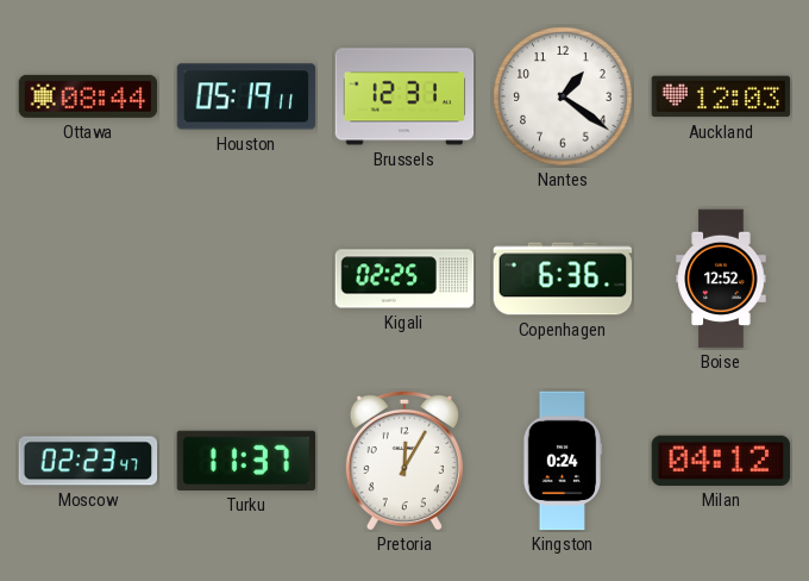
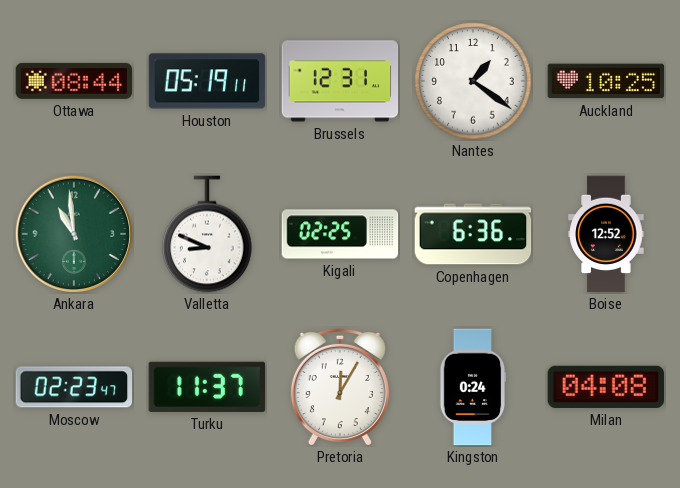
Auckland: 12:03 -> 10:25
Ankara: none -> 10:59
Valletta: none -> 8:49
Milan: 04:12 -> 04:08
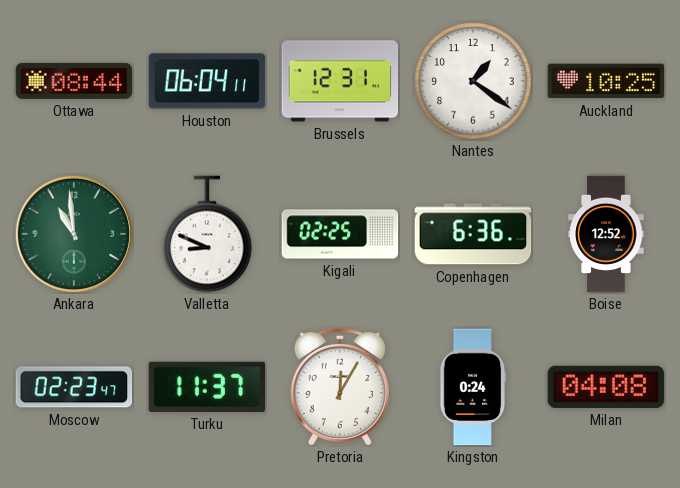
Houston: 05:19 -> 06:04
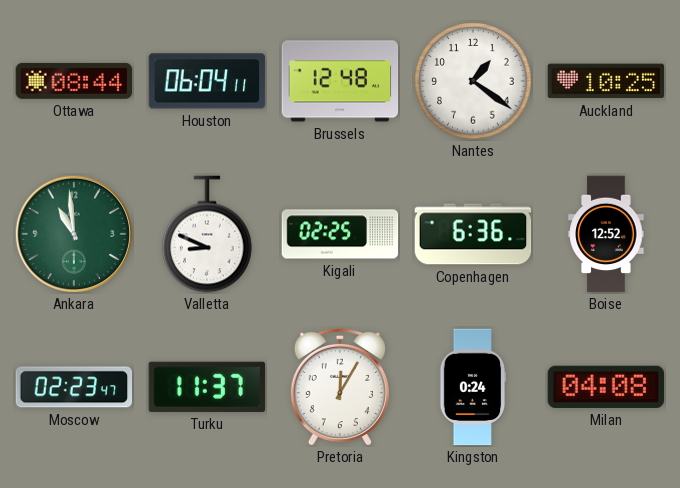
Brussels: 12:31 -> 12:48
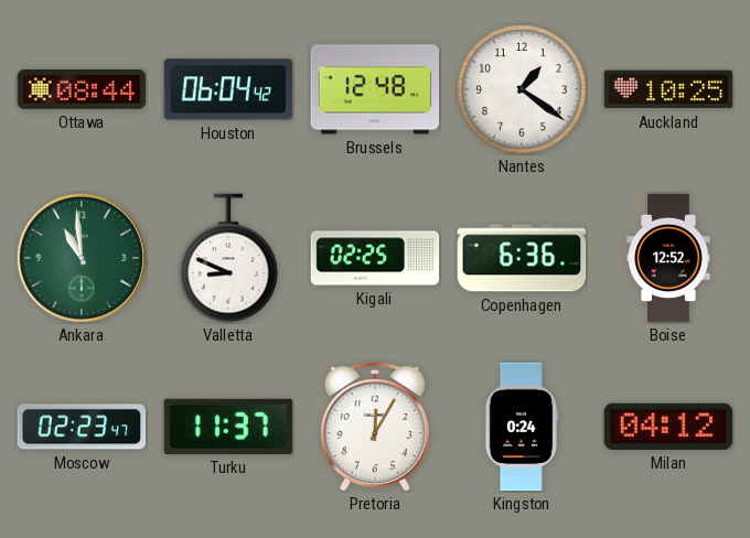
Houston: 06:04:11 -> 06:04:42
Milan: 04:08 -> 04:12
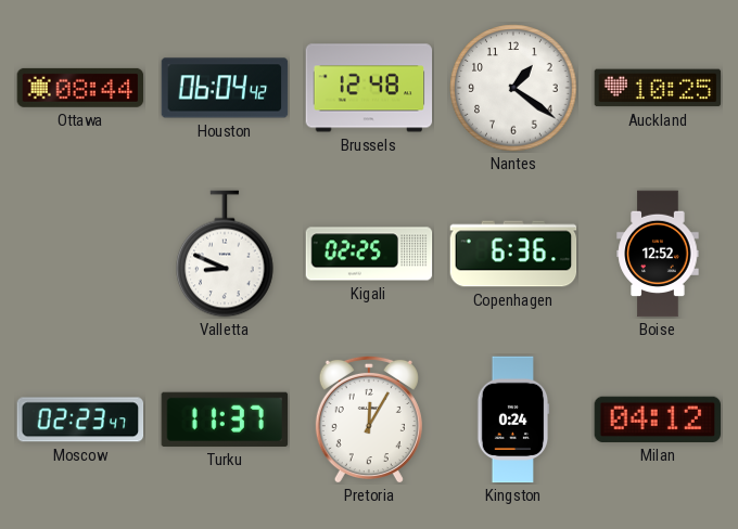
Ankara: 10:59 -> none
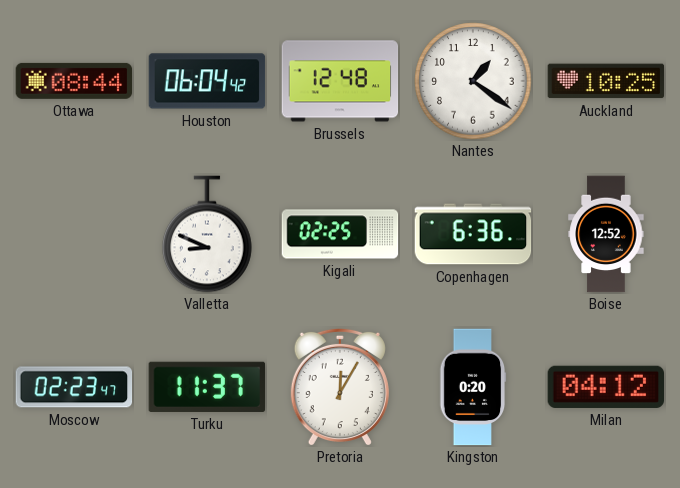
Kingston: 0:24 -> 0:20
